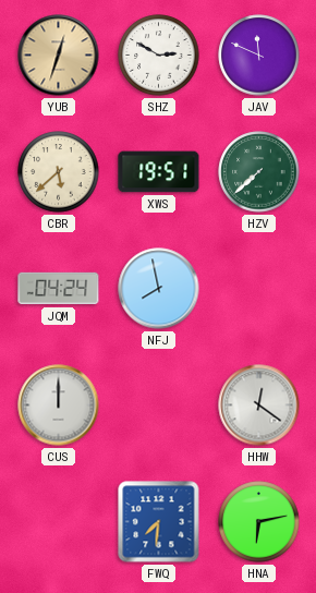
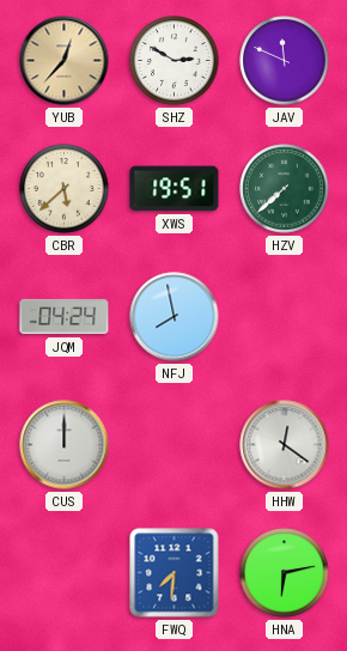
YUB: 12:33 -> 12:37
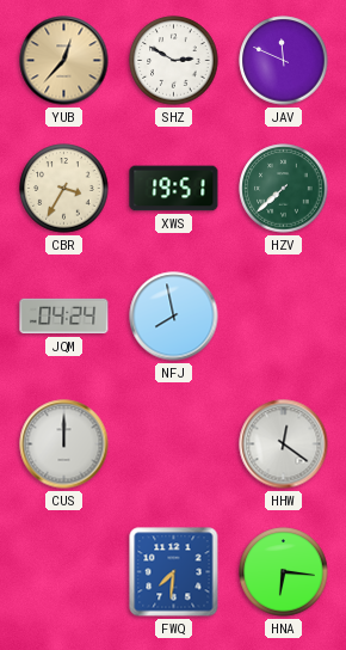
CBR: 5:38 -> 3:35
HNA: 6:13 -> 6:16
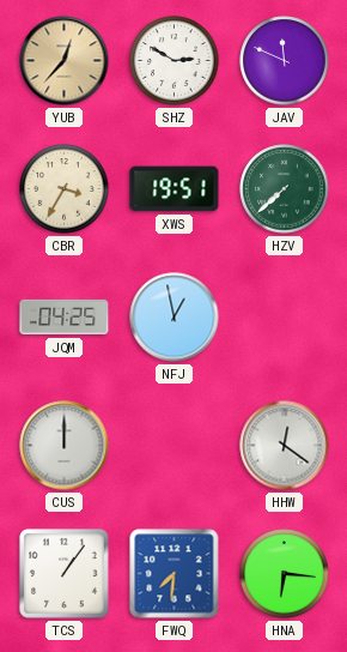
JQM: 04:24 -> 04:25
NFJ: 7:58 -> 12:58
TCS: none -> 1:06
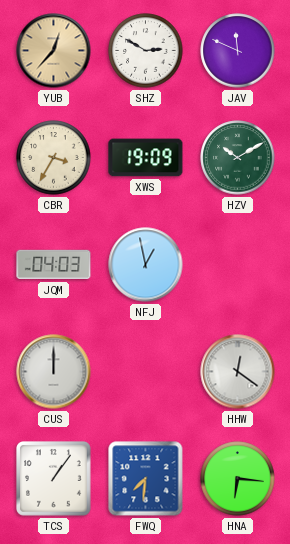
XWS: 19:51 -> 19:09
HZV: 7:38 -> 10:10
JQM: 04:25 -> 04:03
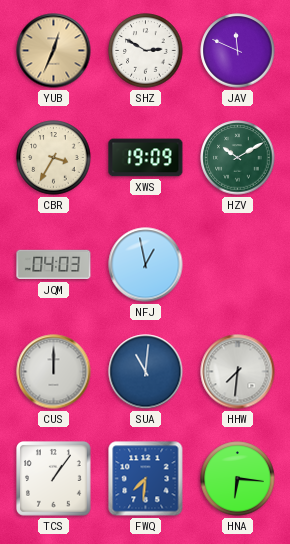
YUB: 12:37 -> 12:34
SUA: none -> 11:01
HHW: 12:21 -> 7:31
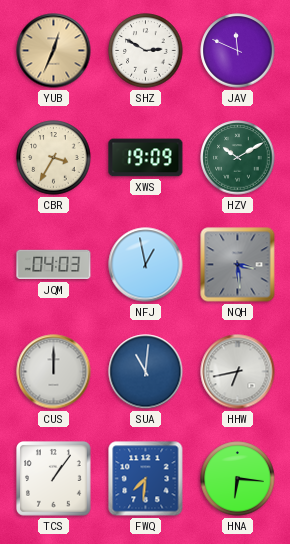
NQH: none -> 3:29
HHW: 7:31 -> 6:43
